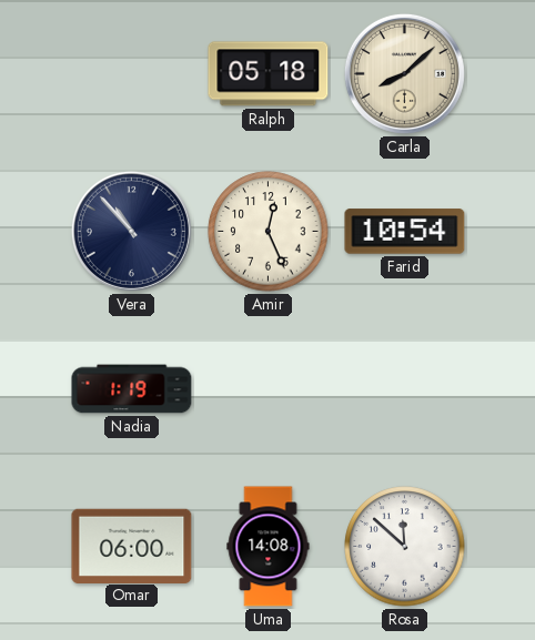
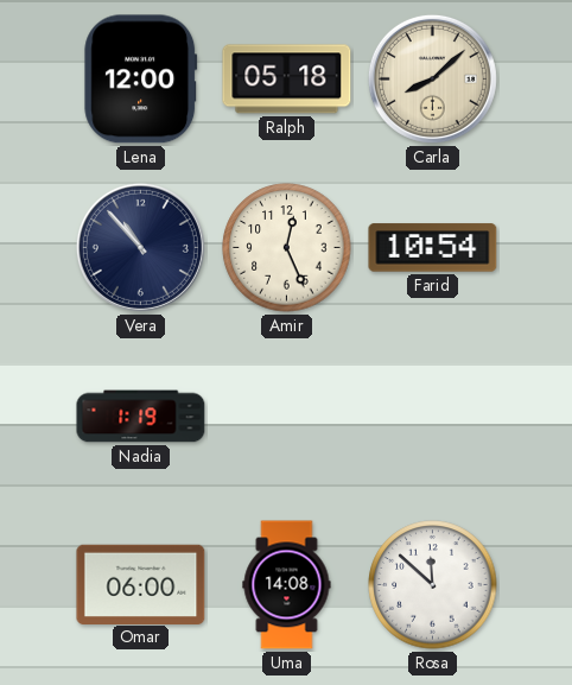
Lena: none -> 12:00
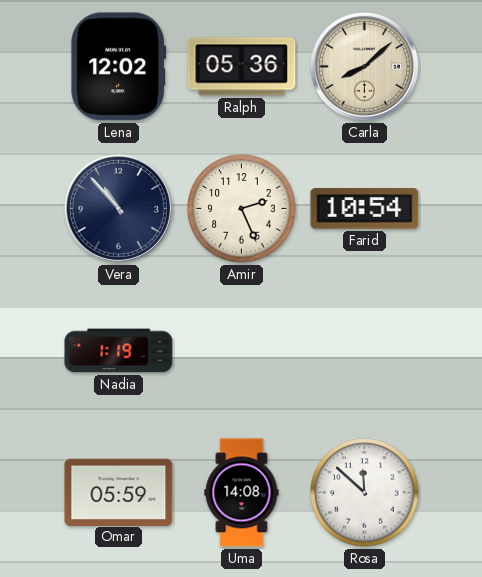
Lena: 12:00 -> 12:02
Ralph: 05:18 -> 05:36
Amir: 12:26 -> 2:26
Omar: 06:00 -> 05:59
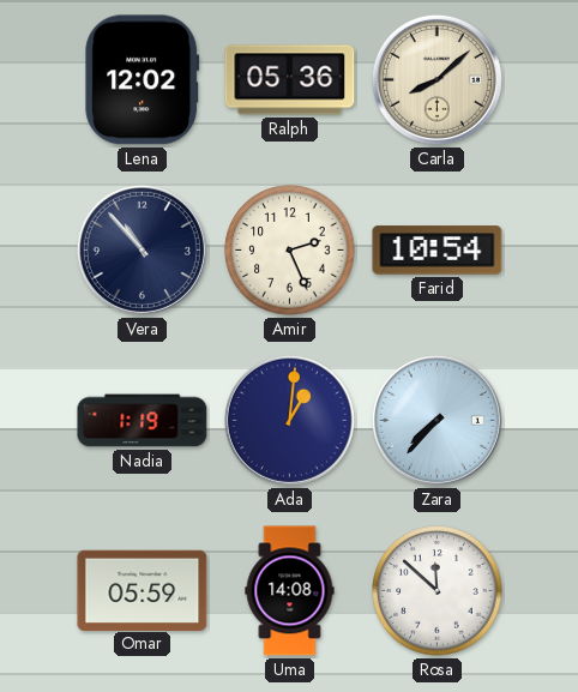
Ada: none -> 1:01
Zara: none -> 7:37
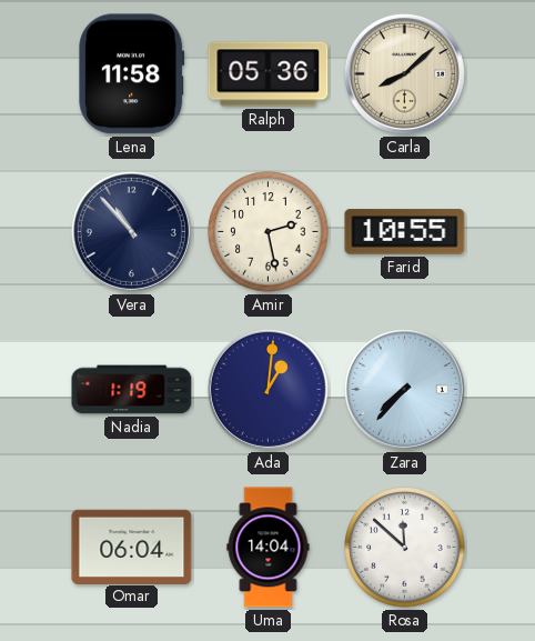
Lena: 12:02 -> 11:58
Amir: 2:26 -> 2:28
Farid: 10:54 -> 10:55
Omar: 05:59 -> 06:04
Uma: 14:08 -> 14:04
